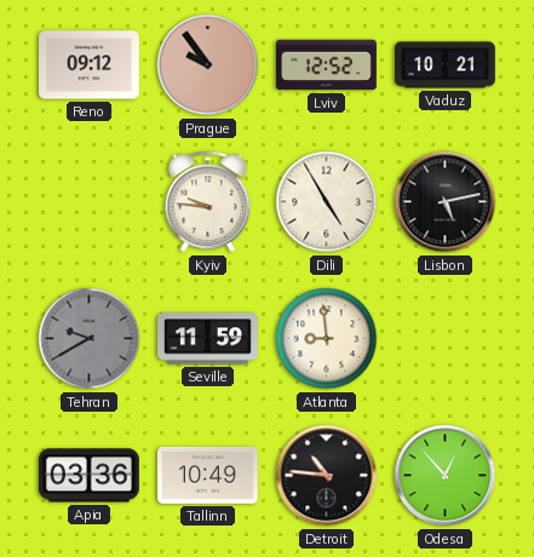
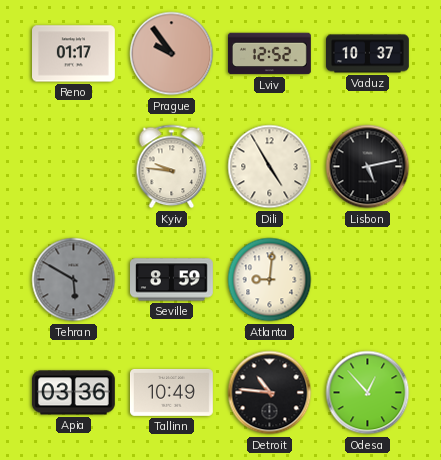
Reno: 09:12 -> 01:17
Vaduz: 10:21 -> 10:37
Tehran: 9:40 -> 5:50
Seville: 11:59 -> 8:59
Atlanta: 8:59 -> 9:01
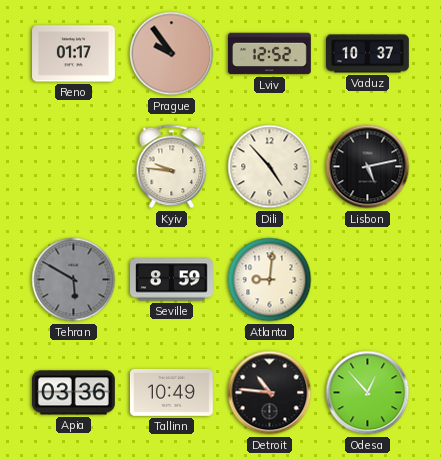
Dili: 4:55 -> 4:53
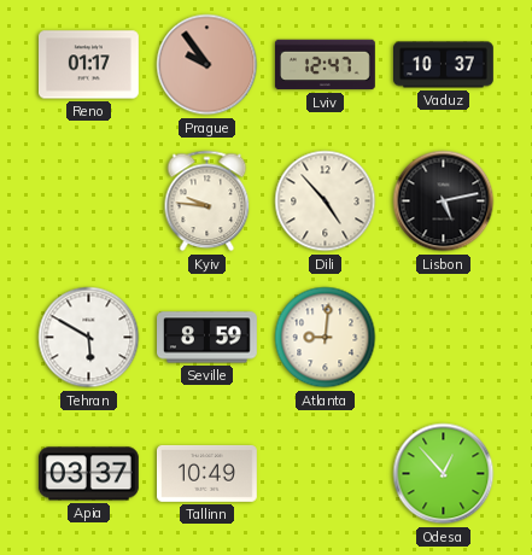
Lviv: 12:52 -> 12:47
Tehran dial: grey -> white
Apia: 03:36 -> 03:37
Detroit: 10:46 -> none
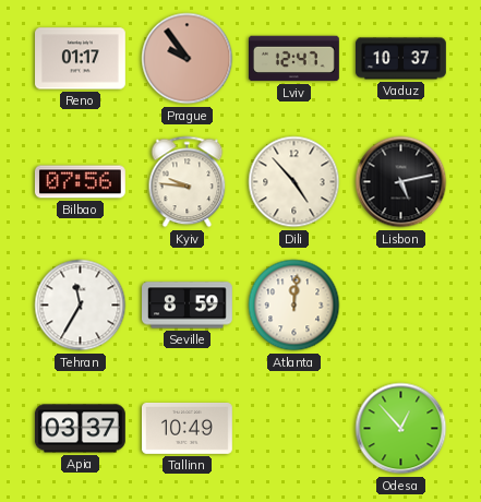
Bilbao: none -> 07:56
Tehran: 5:50 -> 11:35
Atlanta: 9:01 -> 12:01
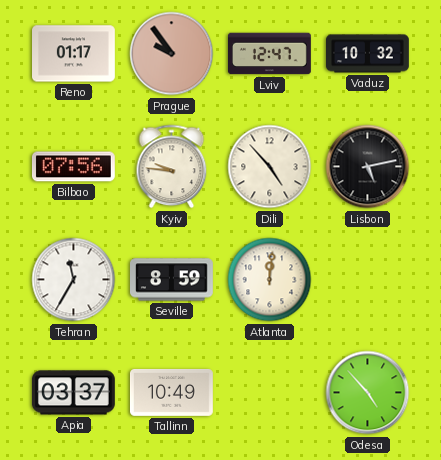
Vaduz: 10:37 -> 10:32
Odesa: 12:53 -> 4:53
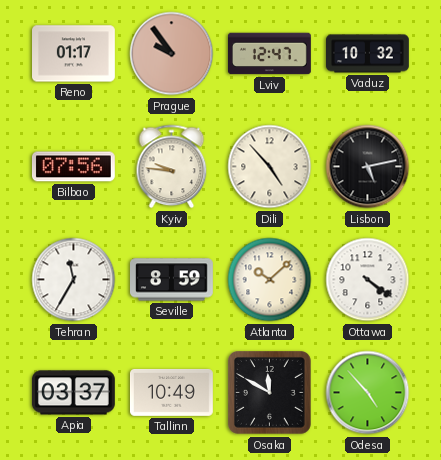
Atlanta: 12:01 -> 10:08
Ottawa: none -> 4:21
Osaka: none -> 11:50
